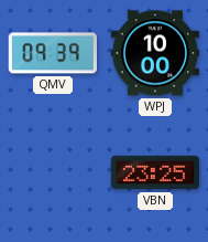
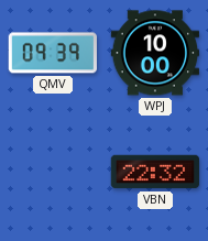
VBN: 23:25 -> 22:32
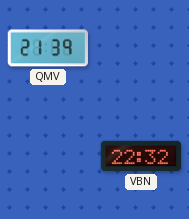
QMV: 09:39 -> 21:39
WPJ: 10:00 -> none
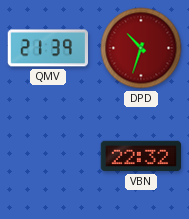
DPD: none -> 10:33
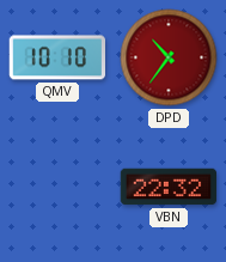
QMV: 21:39 -> 10:10
DPD: 10:33 -> 10:36
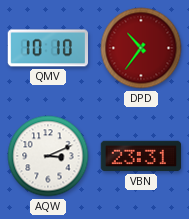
AQW: none -> 3:11
VBN: 22:32 -> 23:31
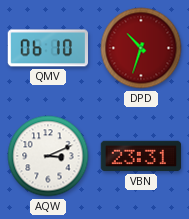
QMV: 10:10 -> 06:10
DPD: 10:36 -> 10:33
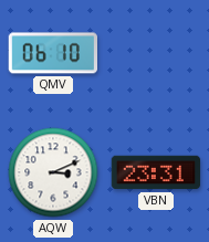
DPD: 10:33 -> none
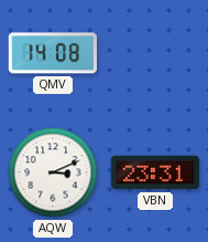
QMV: 06:10 -> 14:08
